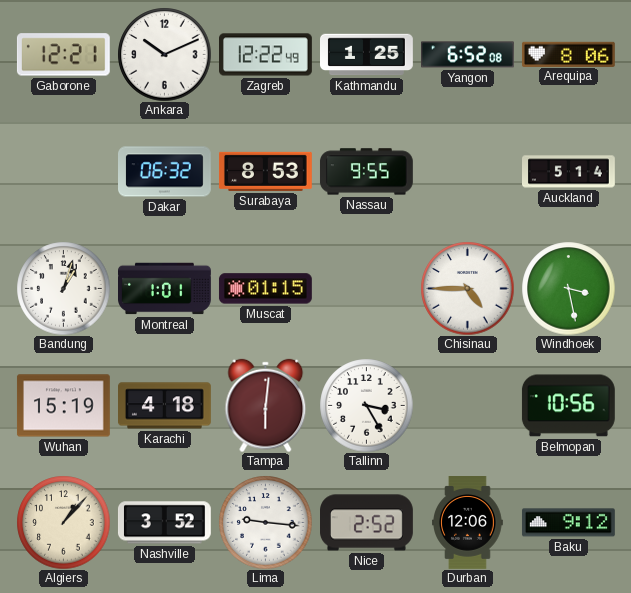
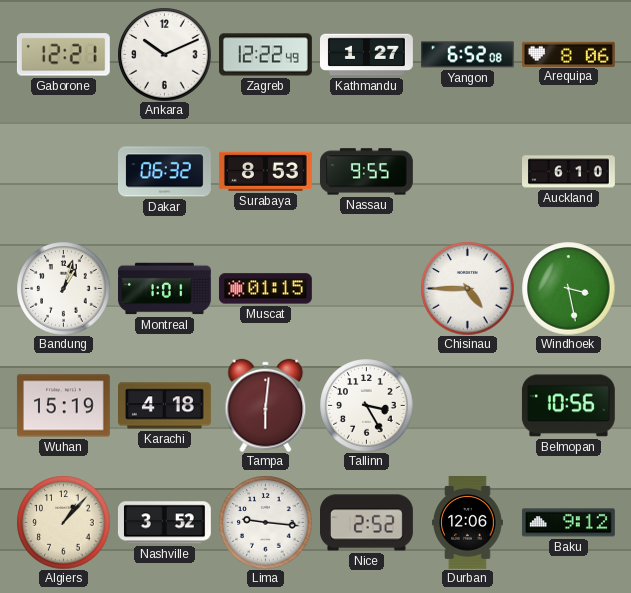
Kathmandu: 1:25 -> 1:27
Auckland: 5:14 -> 6:10
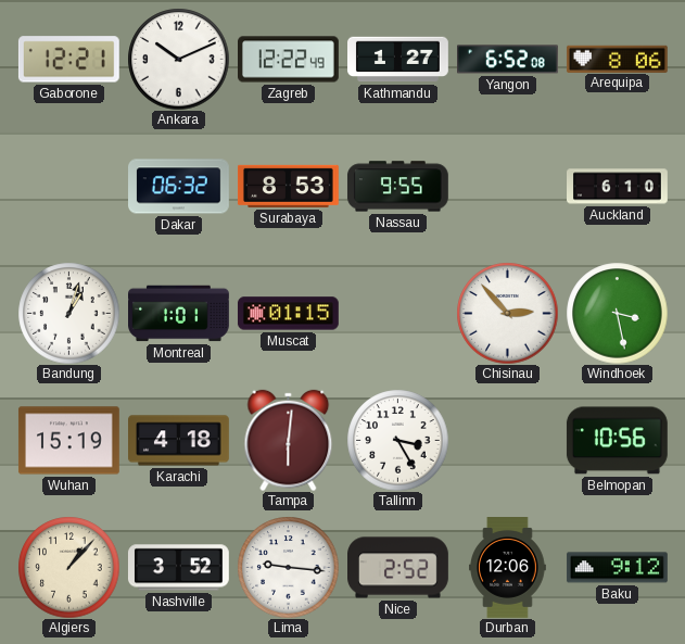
Chisinau: 4:45 -> 2:53
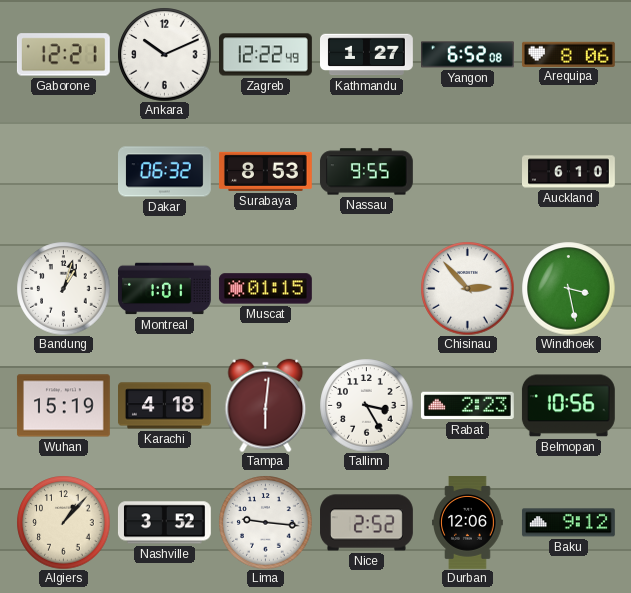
Rabat: none -> 2:23
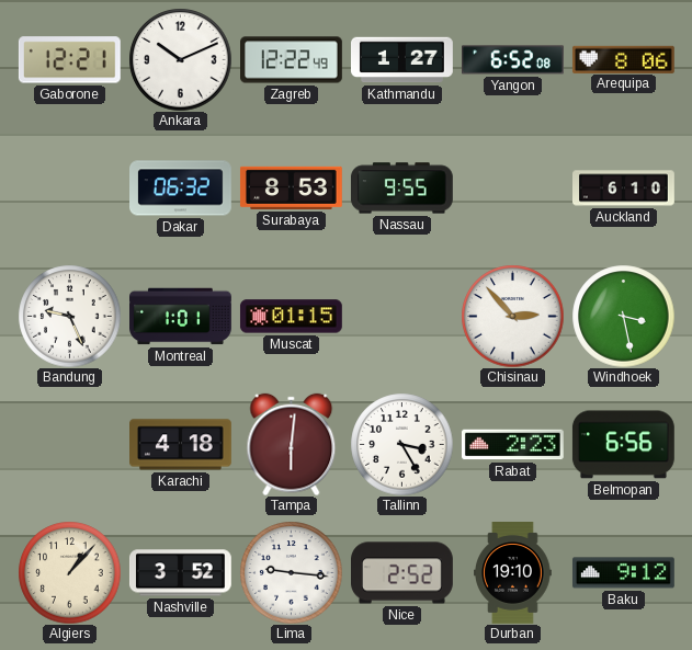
Bandung: 1:03 -> 9:26
Wuhan: 15:19 -> none
Belmopan: 10:56 -> 6:56
Durban: 12:06 -> 19:10
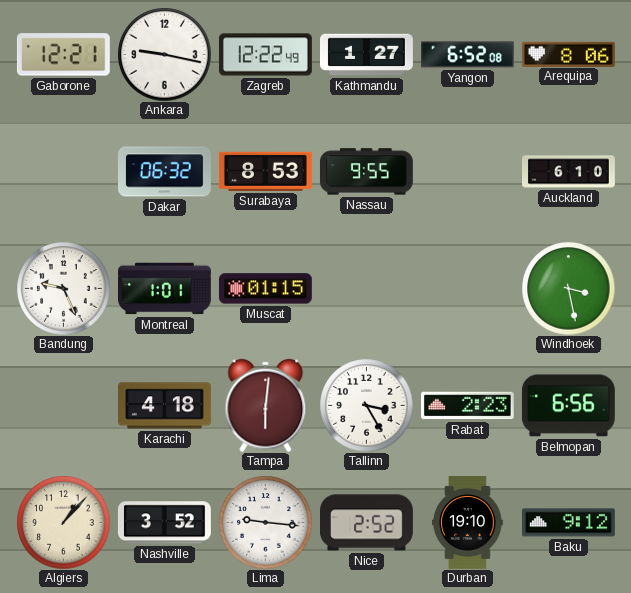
Ankara: 10:11 -> 9:17
Chisinau: 2:53 -> none
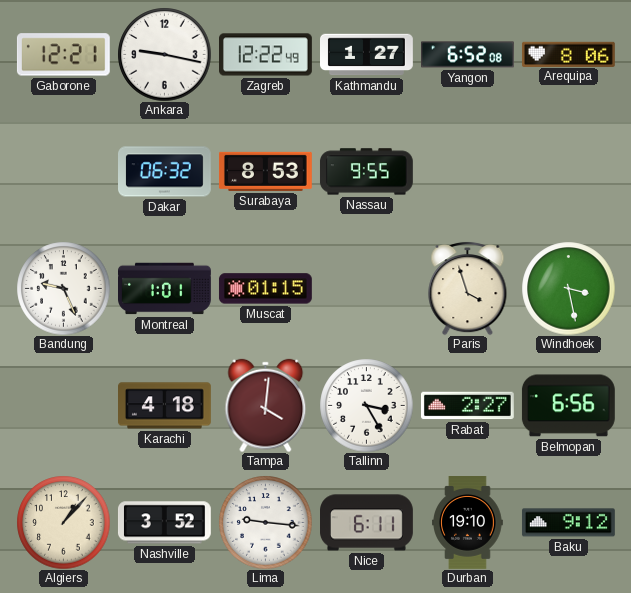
Auckland: 6:10 -> none
Paris: none -> 3:57
Tampa: 6:01 -> 4:01
Rabat: 2:23 -> 2:27
Nice: 2:52 -> 6:11
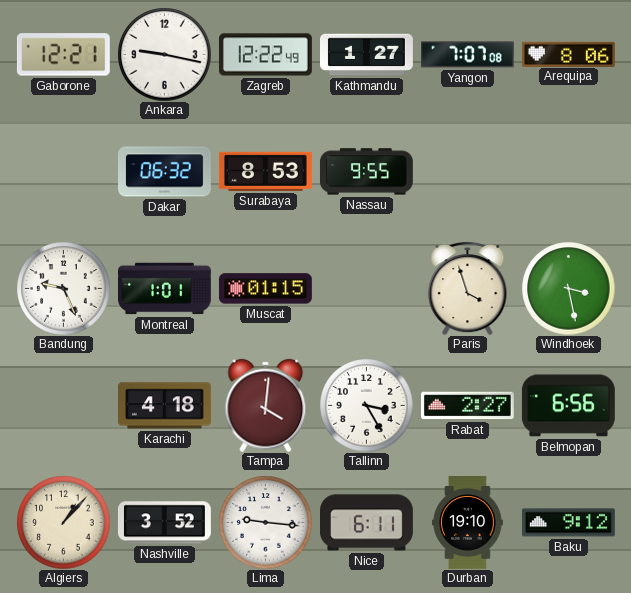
Yangon: 6:52 -> 7:07
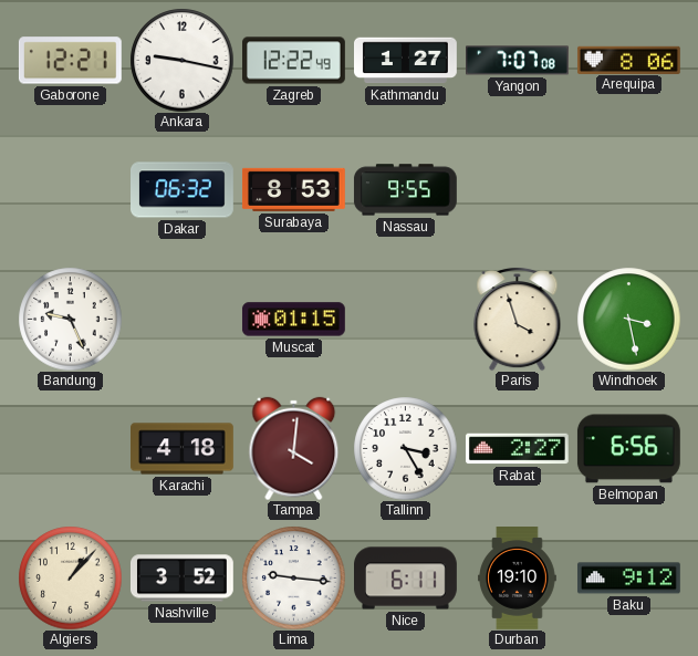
Montreal: 1:01 -> none
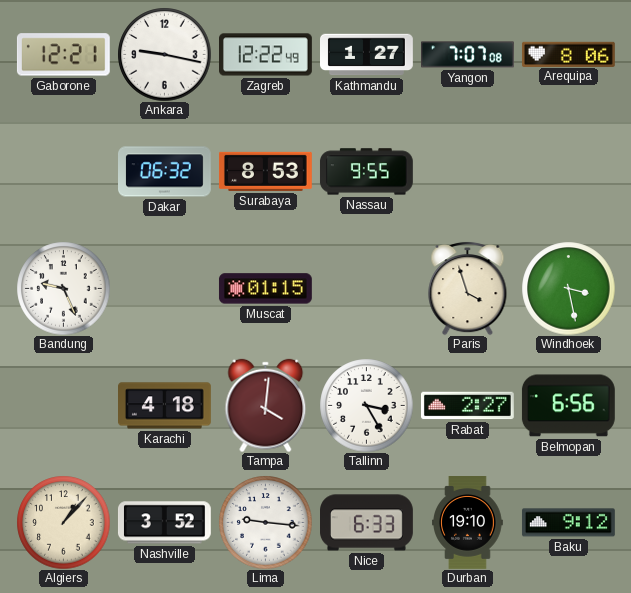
Nice: 6:11 -> 6:33
